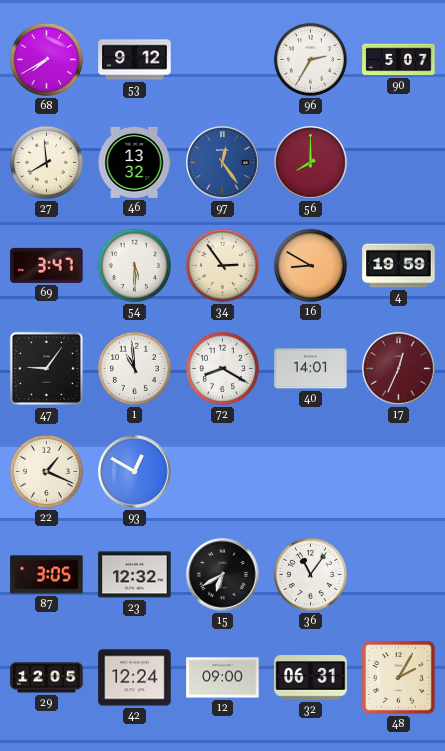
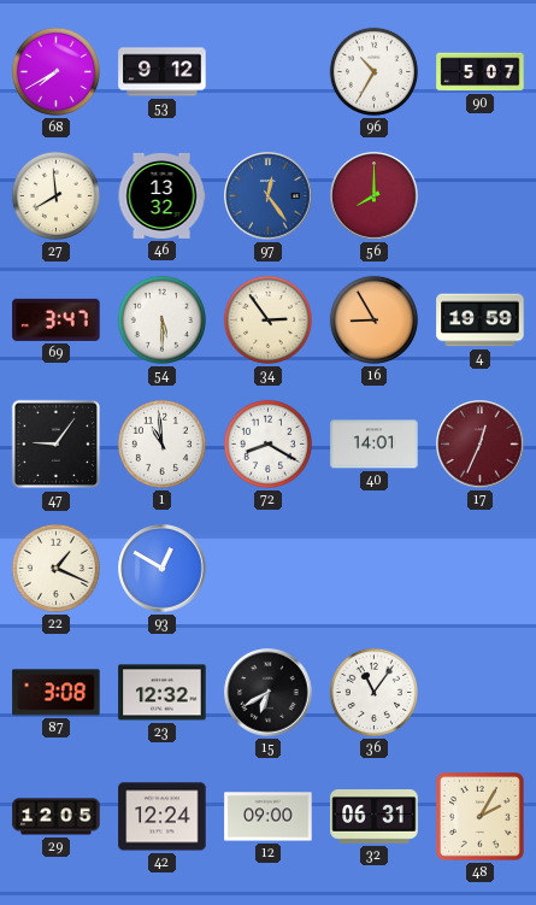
96: 2:35 -> 10:35
16: 8:50 -> 8:55
87: 3:05 -> 3:08
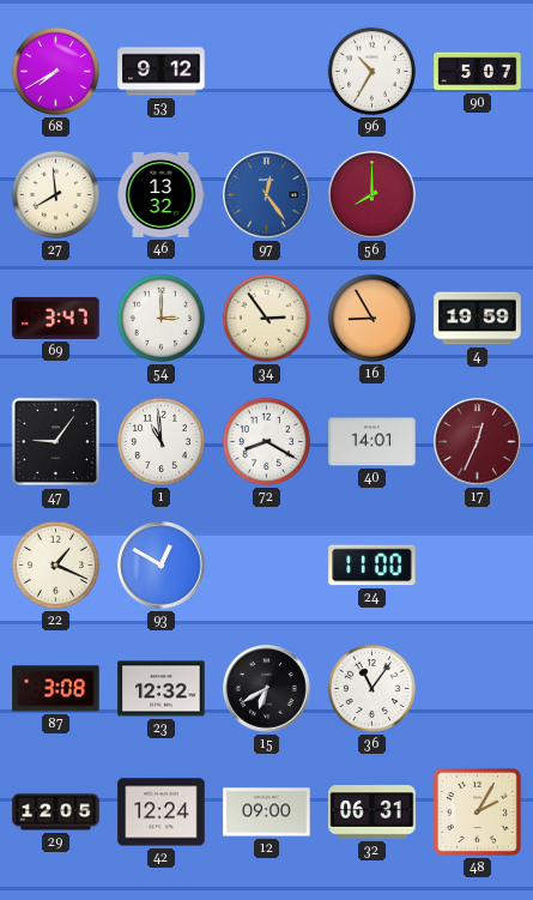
54: 5:30 -> 3:00
24: none -> 11:00
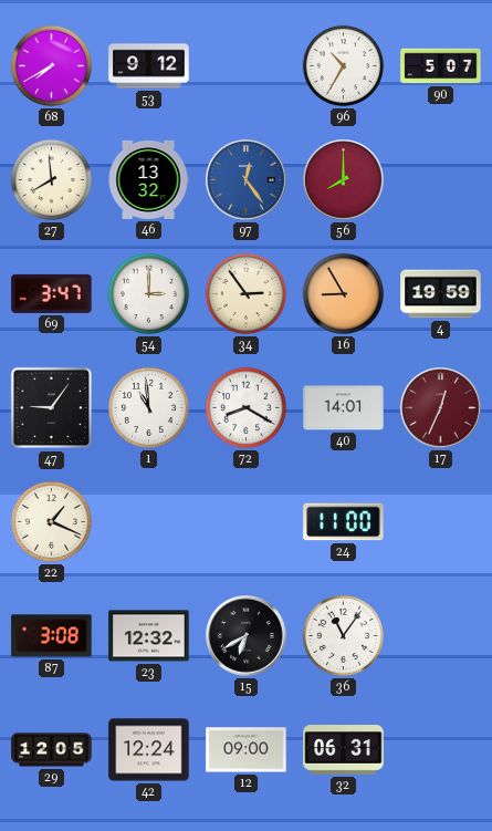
93: 12:50 -> none
48: 2:05 -> none
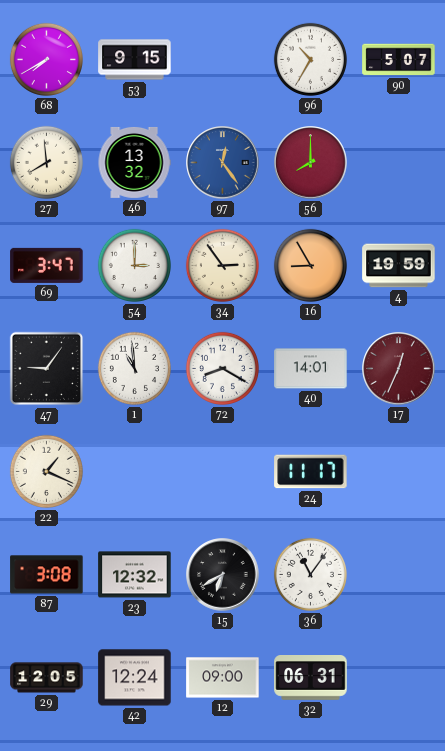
53: 9:12 -> 9:15
24: 11:00 -> 11:17
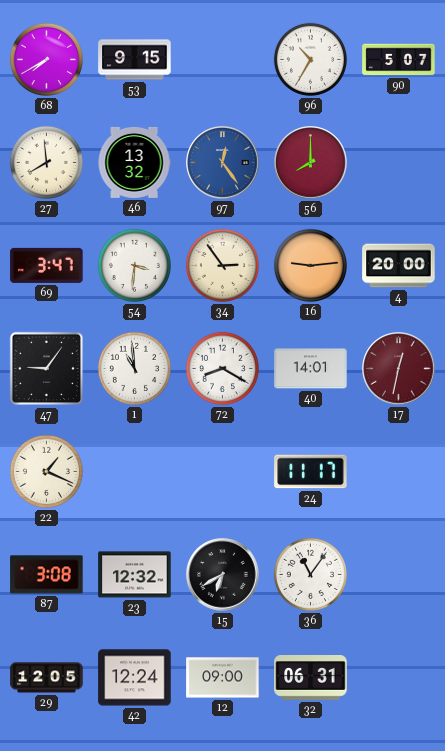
54: 3:00 -> 3:31
16: 8:55 -> 9:14
4: 19:59 -> 20:00
17: 12:34 -> 12:32
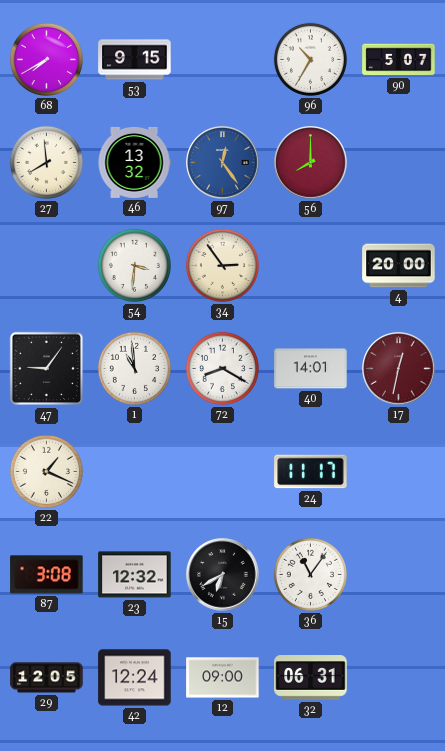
69: 3:47 -> none
16: 9:14 -> none
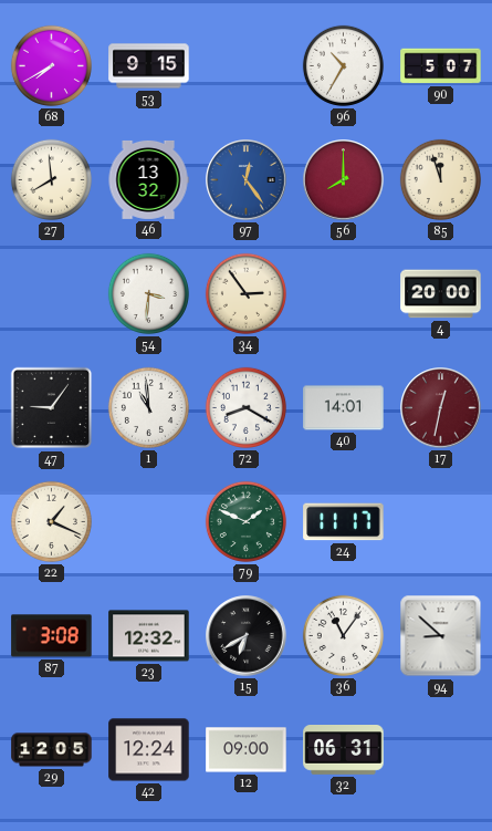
85: none -> 11:57
79: none -> 1:49
94: none -> 8:52
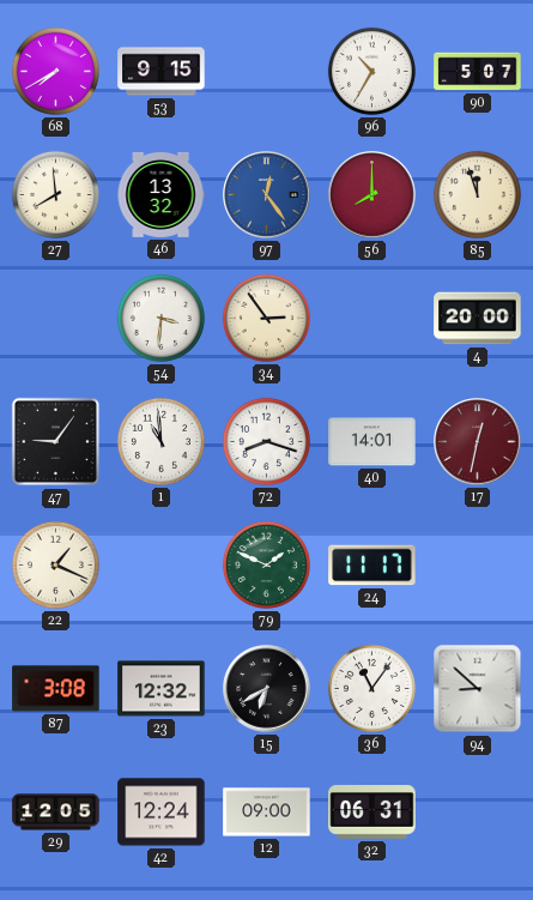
72: 8:20 -> 8:18
